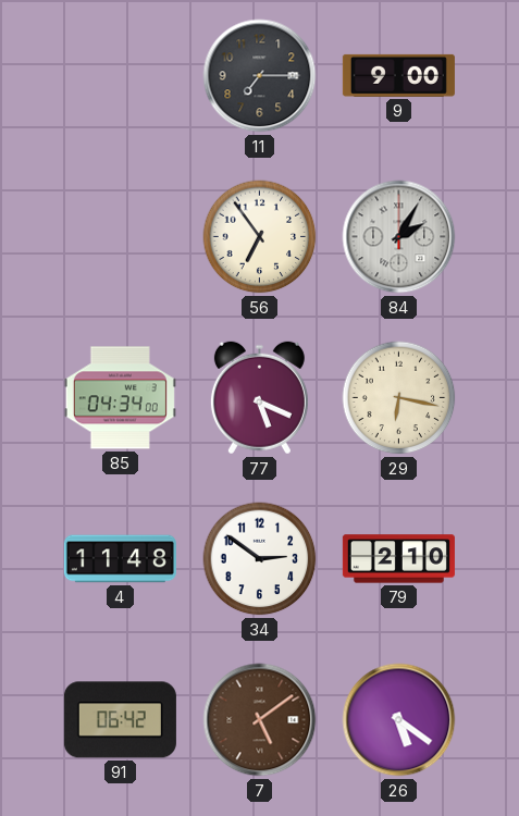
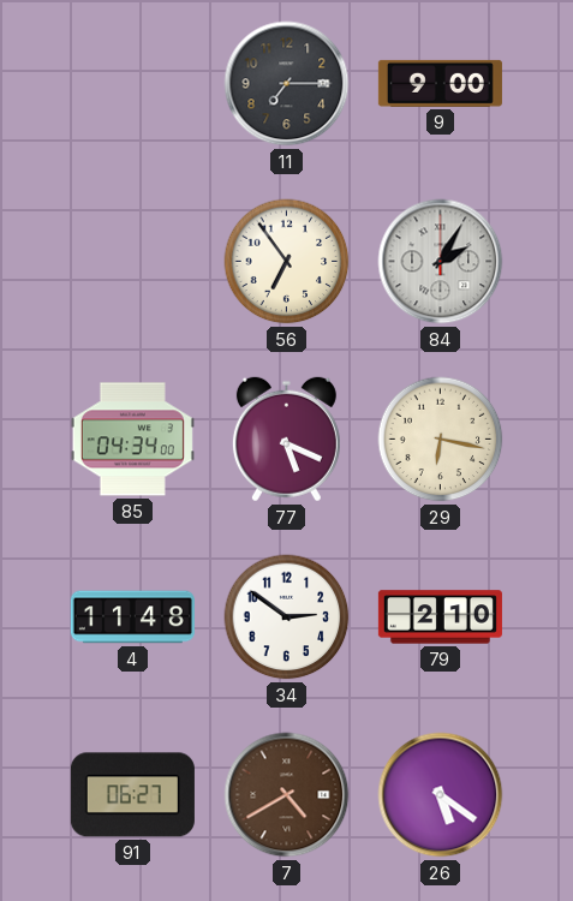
91: 06:42 -> 06:27
7: 5:09 -> 4:40
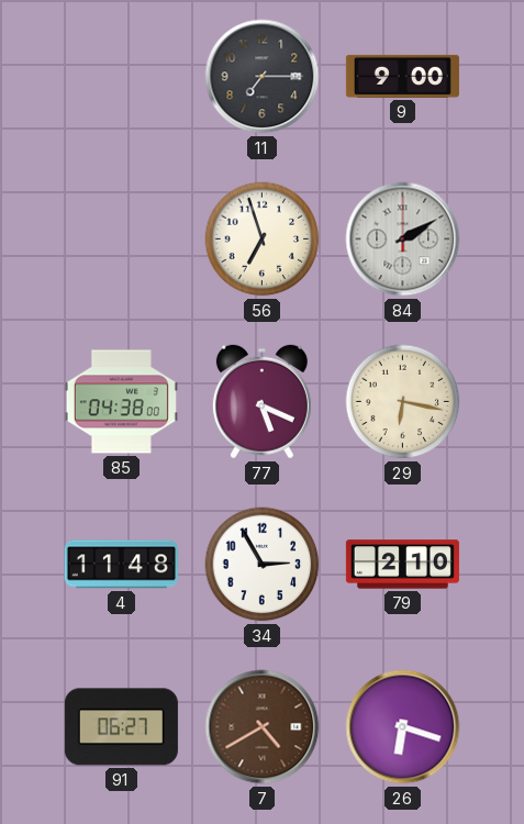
56: 6:54 -> 6:57
84: 2:05 -> 2:10
85: 04:34 -> 04:38
34: 2:51 -> 2:55
26: 5:21 -> 6:18
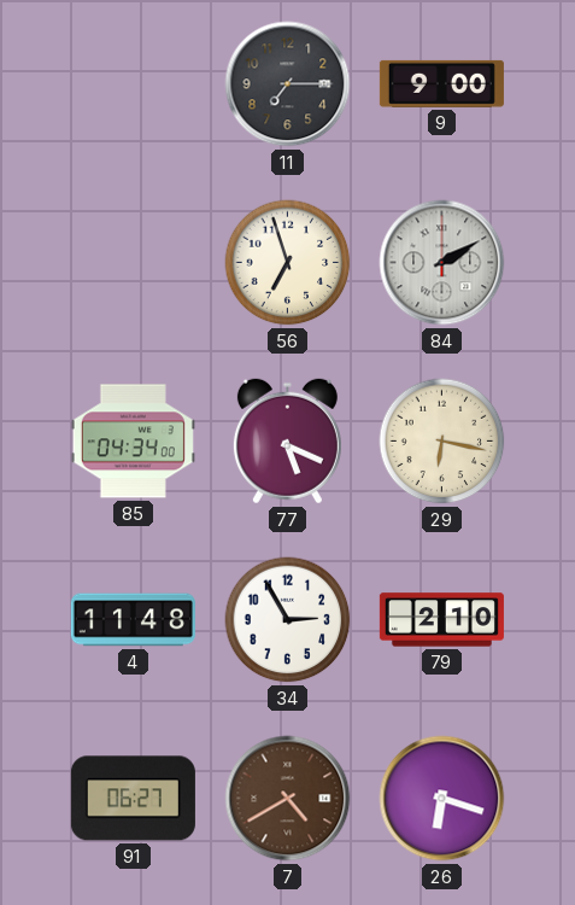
85: 04:38 -> 04:34
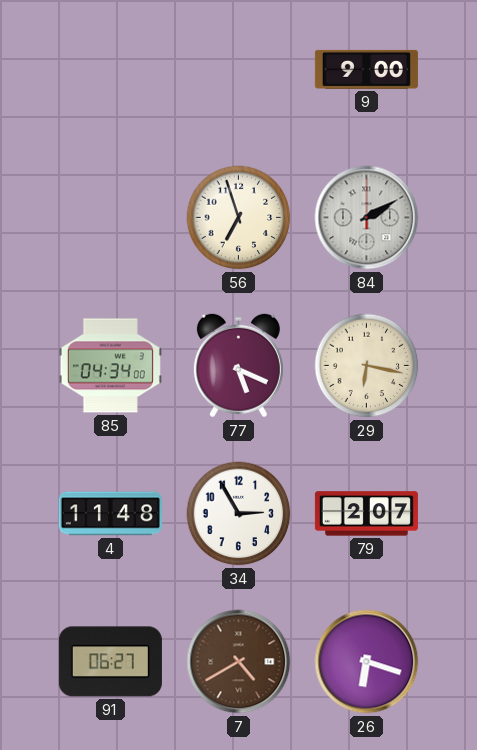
11: 7:15 -> none
79: 2:10 -> 2:07
